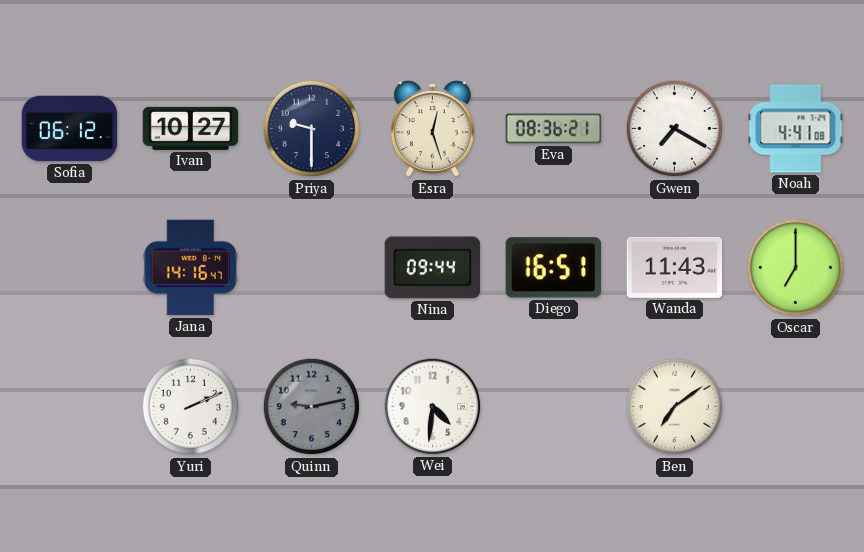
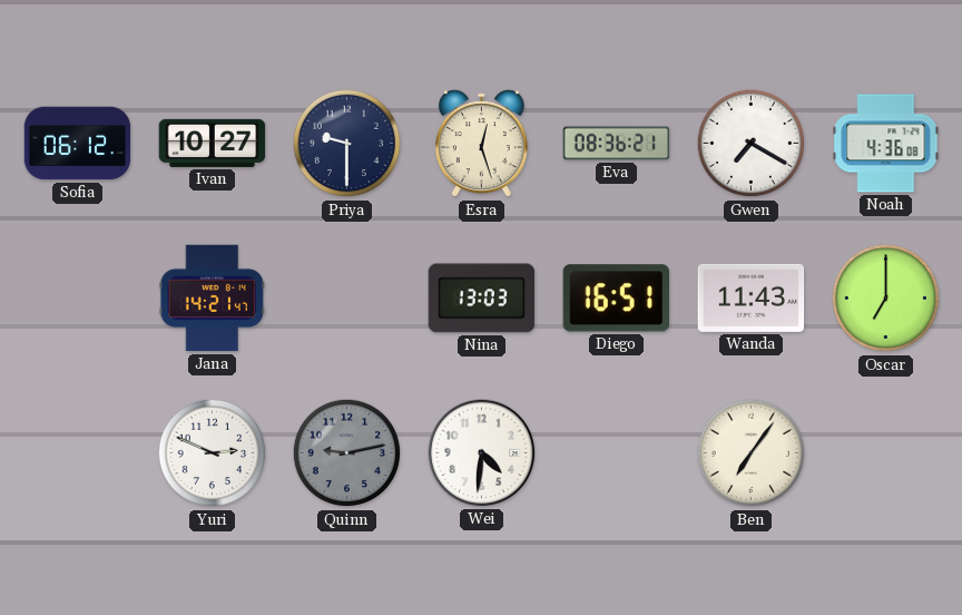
Noah: 4:41 -> 4:36
Jana: 14:16 -> 14:21
Nina: 09:44 -> 13:03
Yuri: 2:11 -> 2:49
Ben: 7:09 -> 7:06
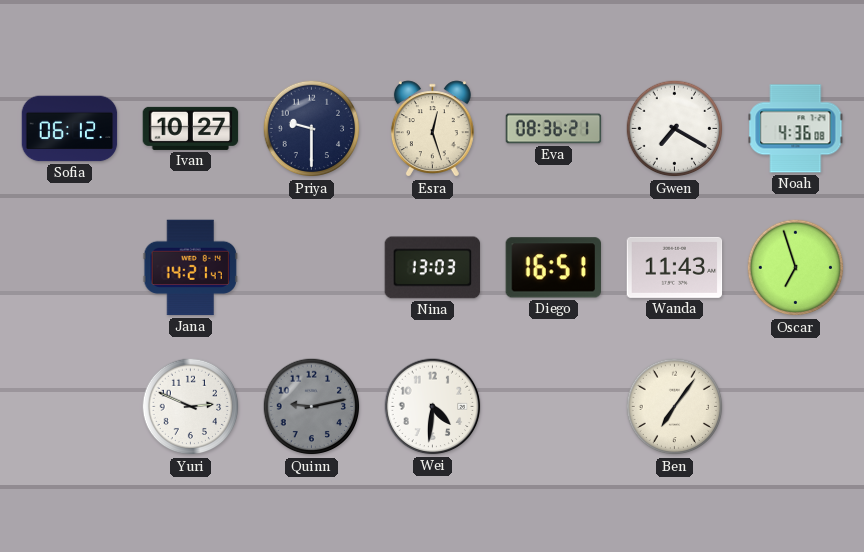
Oscar: 7:00 -> 6:57
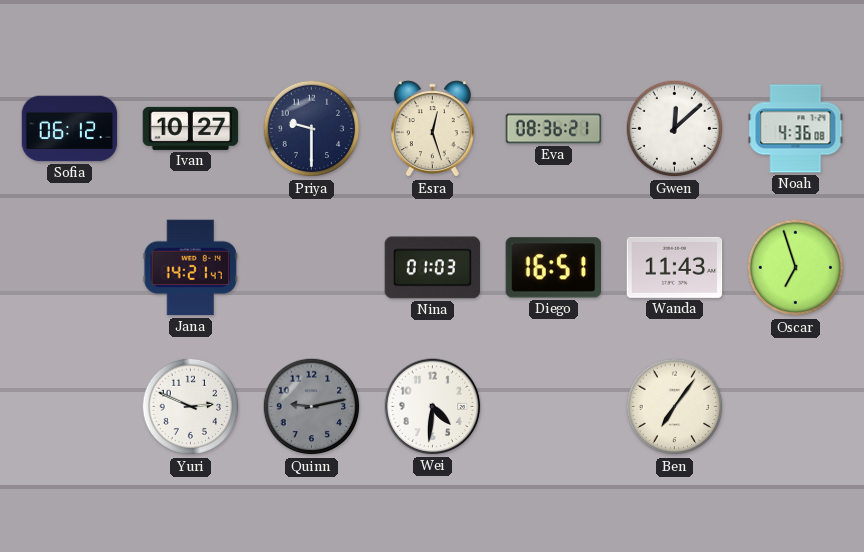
Gwen: 7:20 -> 12:08
Nina: 13:03 -> 01:03
